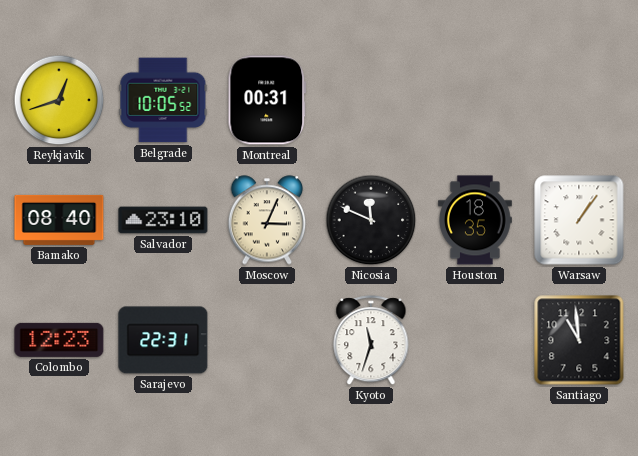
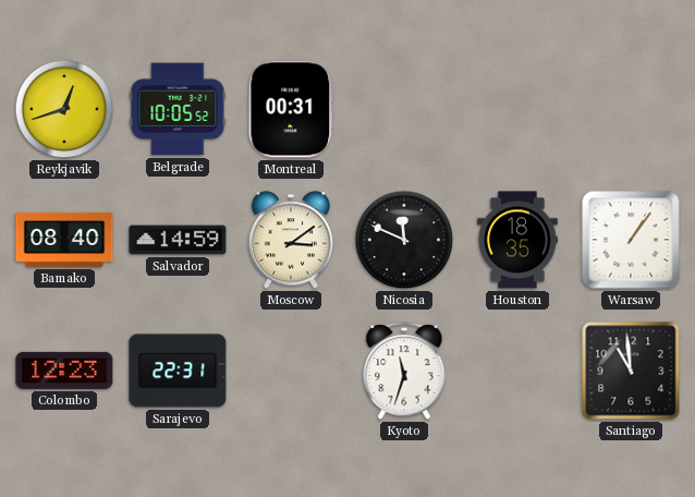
Salvador: 23:10 -> 14:59
Moscow: 3:04 -> 3:09
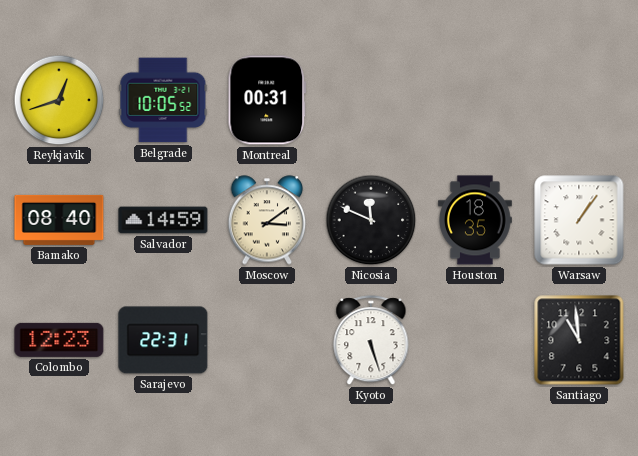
Kyoto: 11:33 -> 5:27
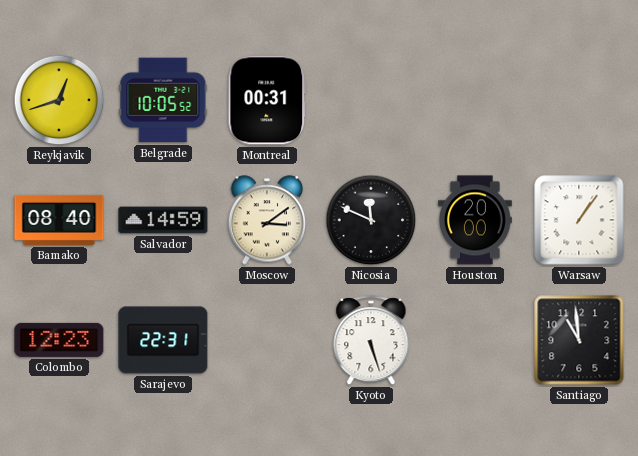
Houston: 18:35 -> 20:00
